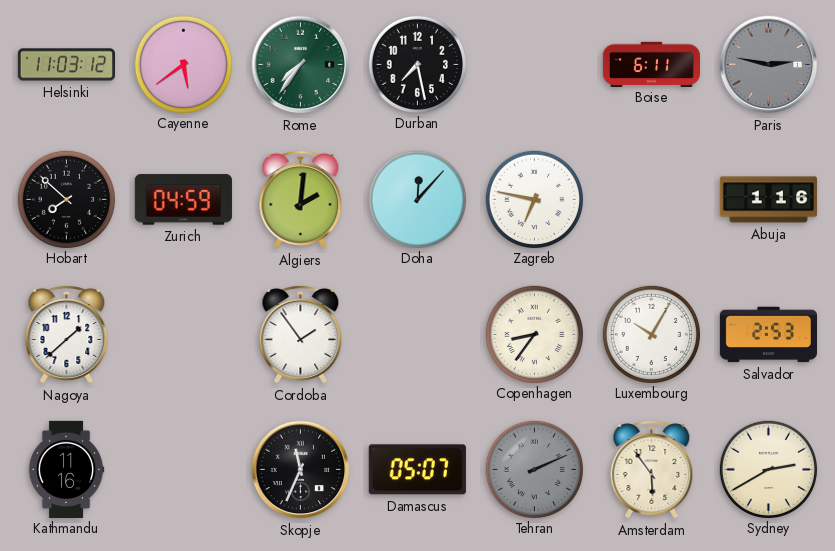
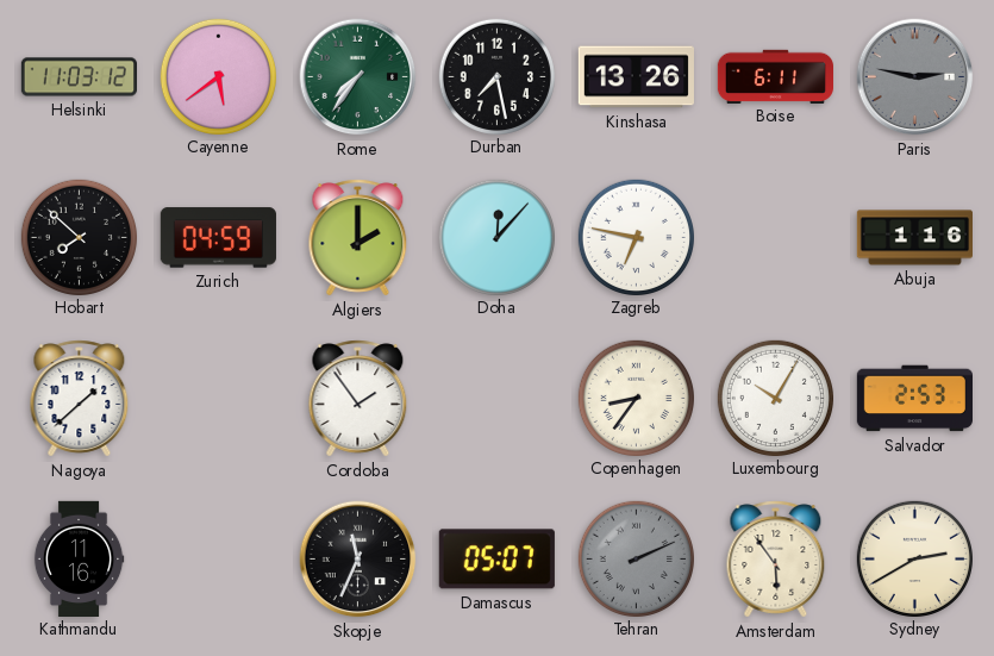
Kinshasa: none -> 13:26
Algiers: 2:01 -> 2:00
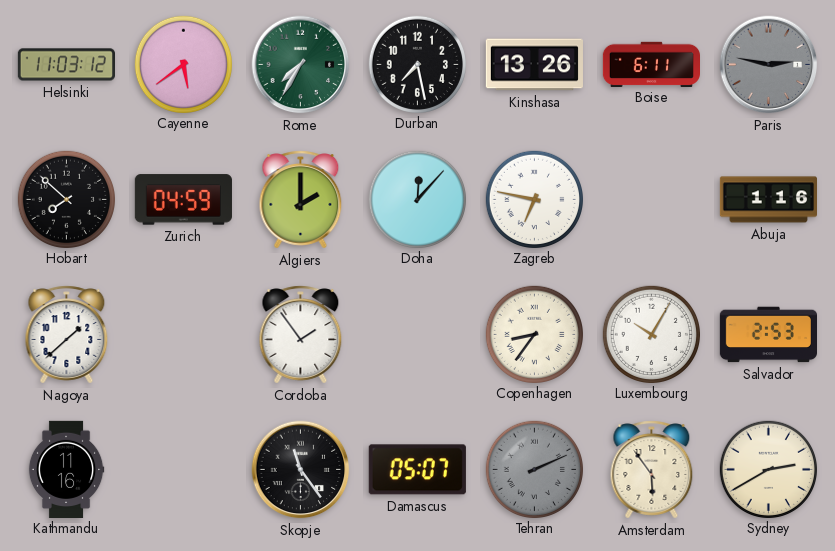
Rome: 7:36 -> 7:35
Skopje: 11:34 -> 11:24
